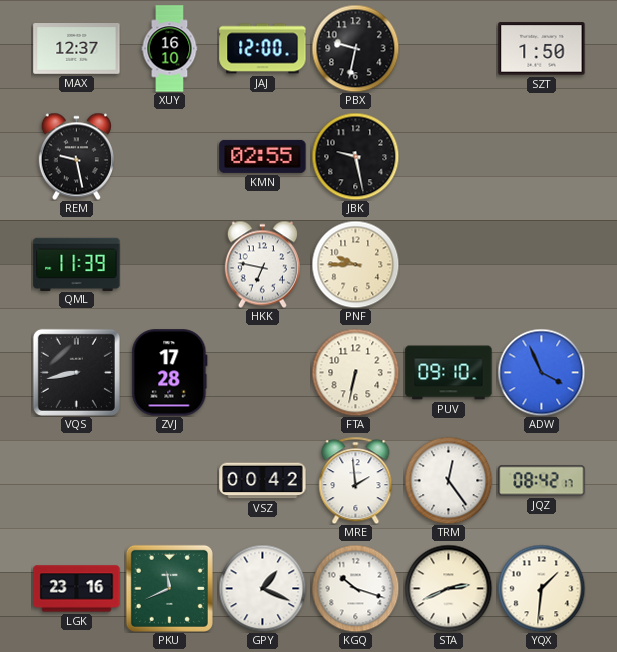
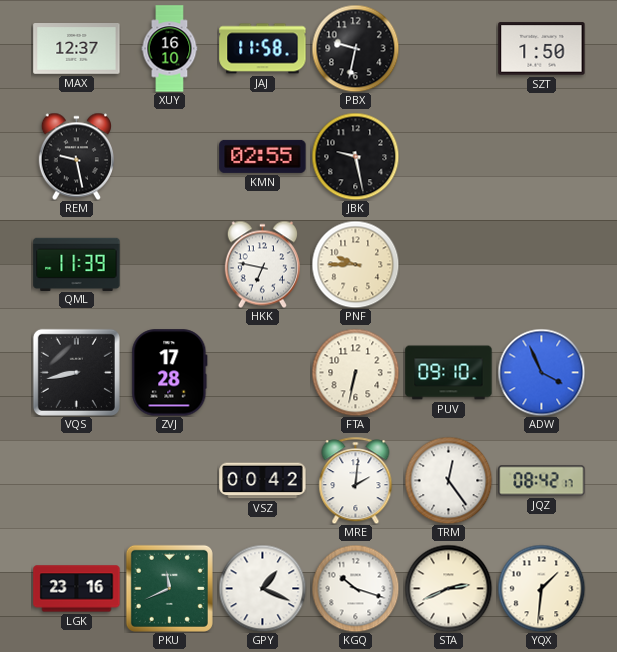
JAJ: 12:00 -> 11:58
MRE: 1:59 -> 2:01
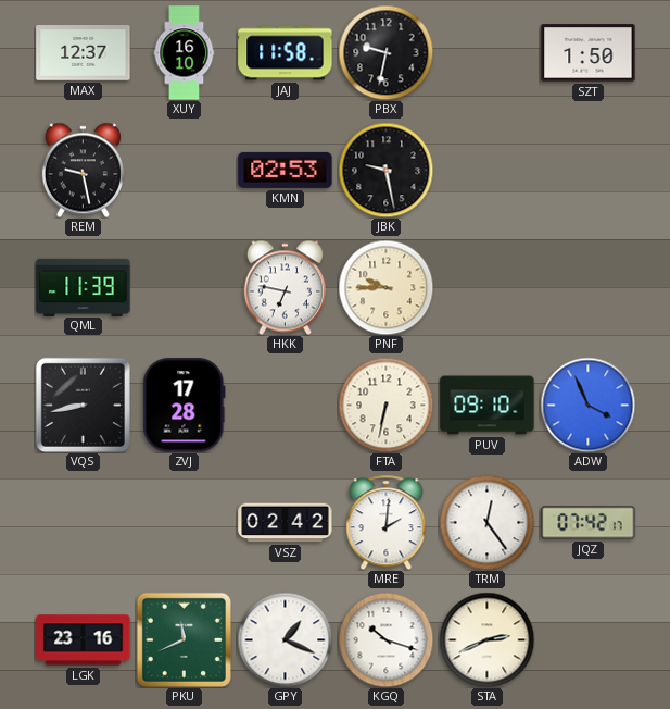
KMN: 02:55 -> 02:53
VSZ: 00:42 -> 02:42
JQZ: 08:42 -> 07:42
YQX: 1:31 -> none
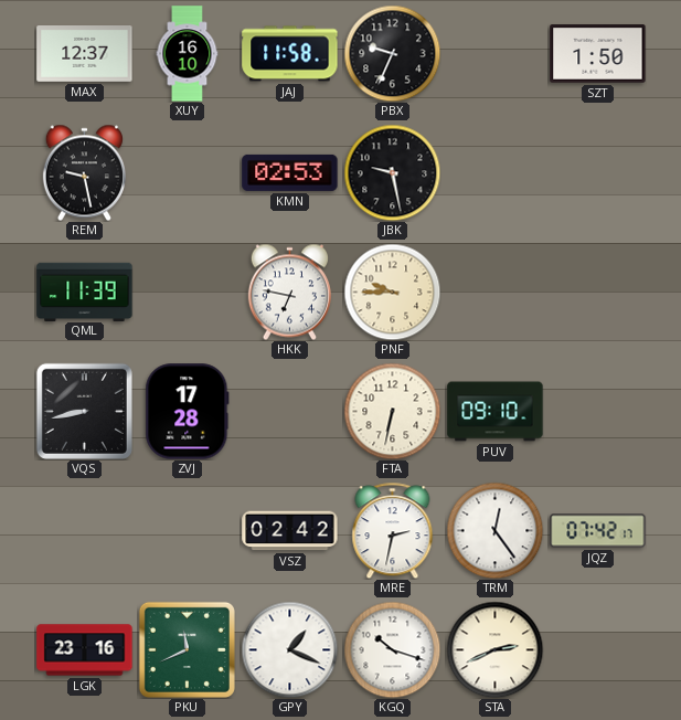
PBX: 9:32 -> 9:34
ADW: 3:56 -> none
MRE: 2:01 -> 2:32
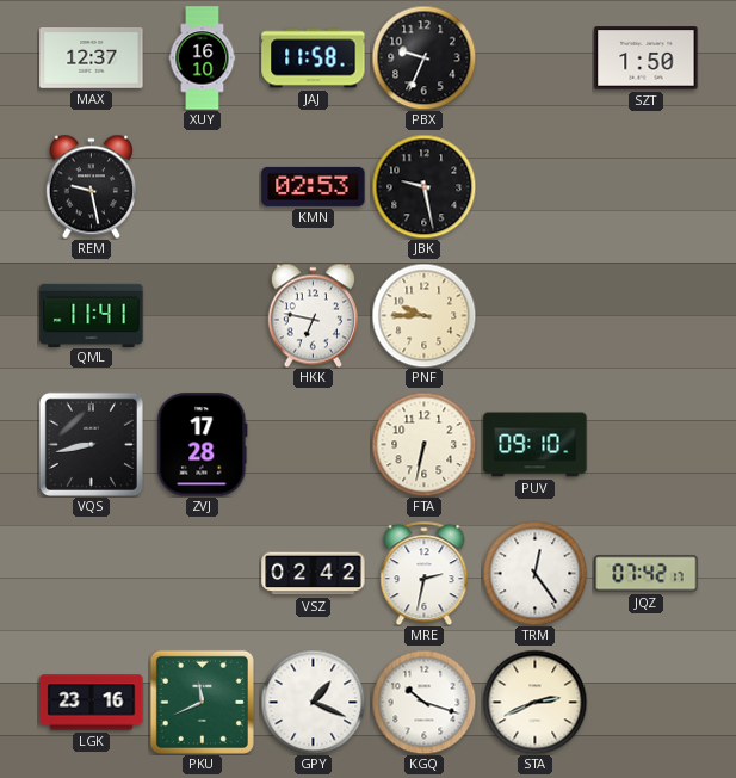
QML: 11:39 -> 11:41
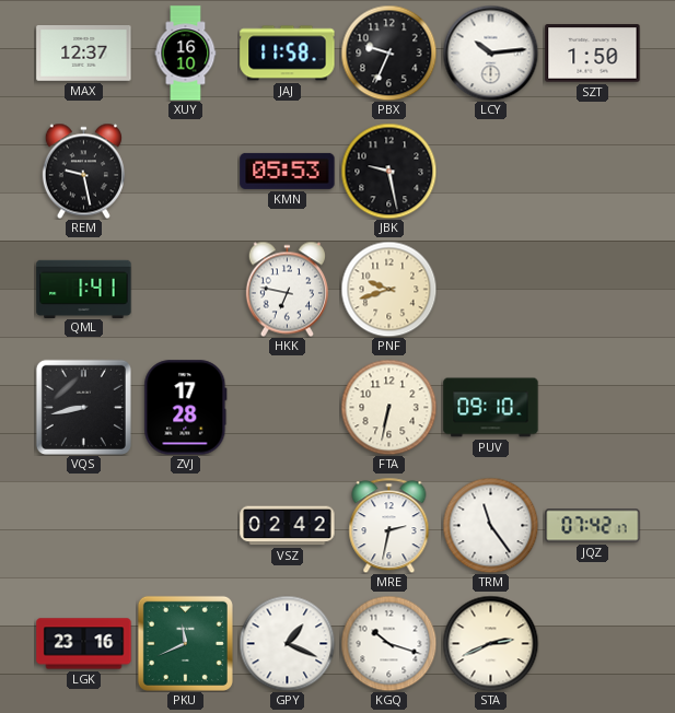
LCY: none -> 10:14
KMN: 02:53 -> 05:53
QML: 11:41 -> 1:41
PNF: 9:45 -> 9:42
TRM: 12:24 -> 11:24
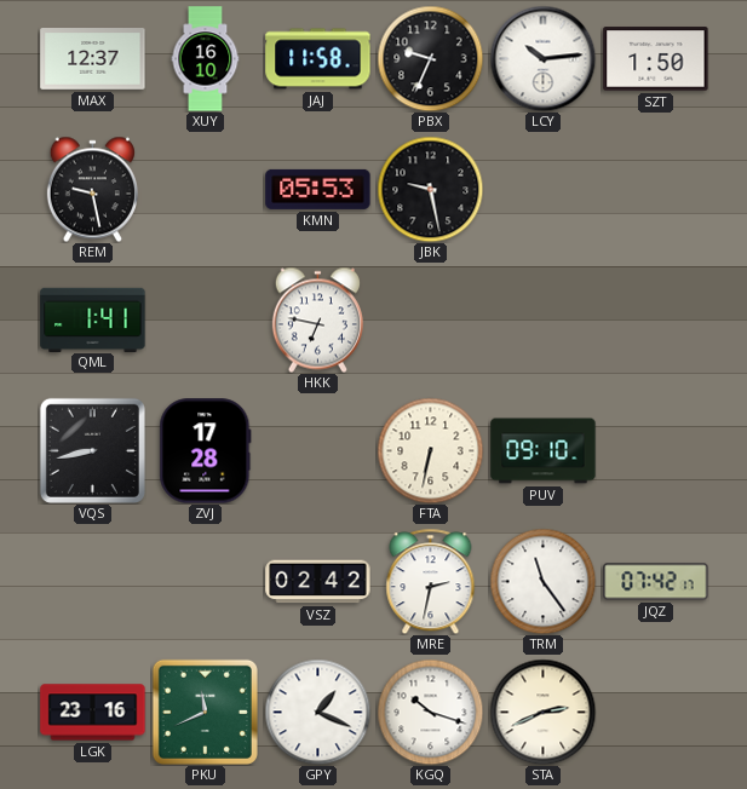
PNF: 9:42 -> none
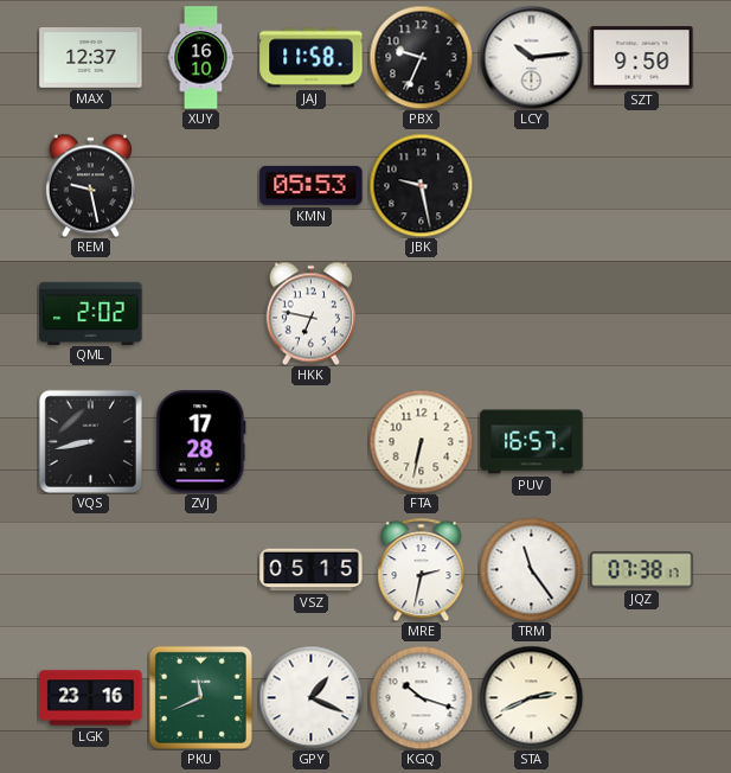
SZT: 1:50 -> 9:50
QML: 1:41 -> 2:02
PUV: 09:10 -> 16:57
VSZ: 02:42 -> 05:15
JQZ: 07:42 -> 07:38
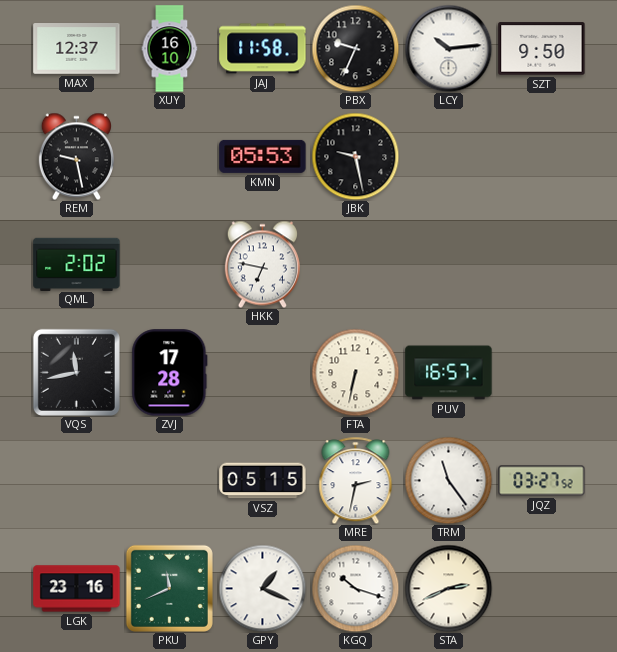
VQS: 8:43 -> 11:43
JQZ: 07:38 -> 03:27
